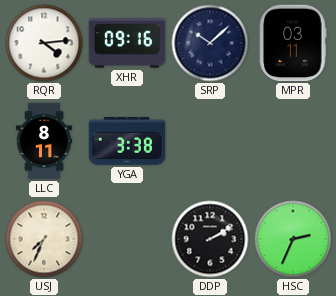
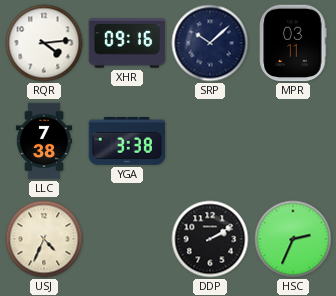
LLC: 8:11 -> 7:38
USJ: 7:34 -> 4:34
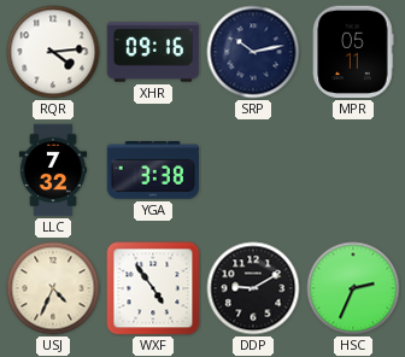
SRP: 10:08 -> 10:13
MPR: 03:11 -> 05:11
LLC: 7:38 -> 7:32
WXF: none -> 4:54
DDP: 2:10 -> 9:10
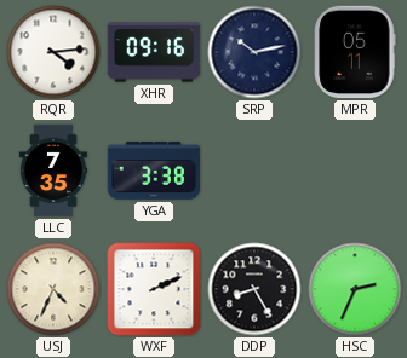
LLC: 7:32 -> 7:35
WXF: 4:54 -> 2:11
DDP: 9:10 -> 8:25
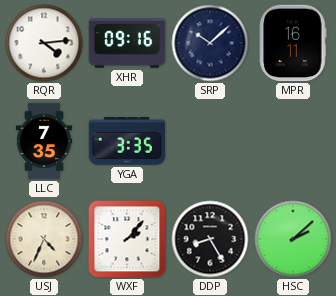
SRP: 10:13 -> 10:08
MPR: 05:11 -> 16:11
YGA: 3:38 -> 3:35
WXF: 2:11 -> 2:07
HSC: 2:34 -> 2:08
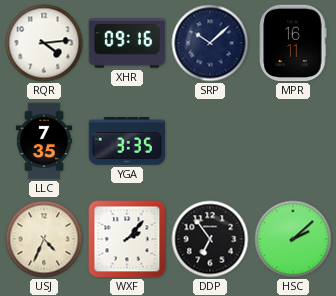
DDP: 8:25 -> 6:54
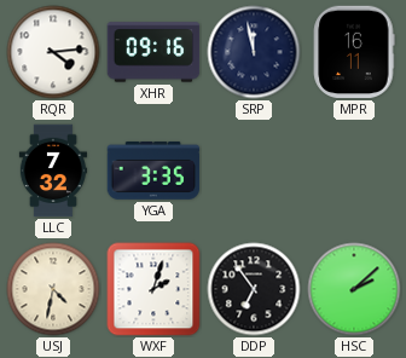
SRP: 10:08 -> 11:58
LLC: 7:35 -> 7:32
USJ: 4:34 -> 4:32
WXF: 2:07 -> 2:03
